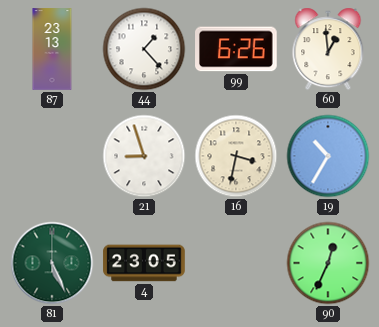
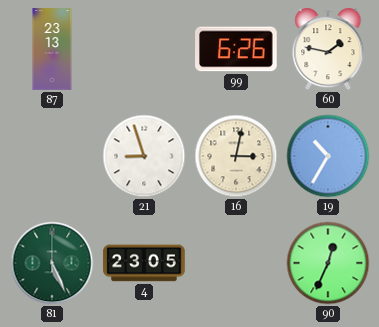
44: 1:23 -> none
60: 12:59 -> 1:47
16: 3:32 -> 3:02
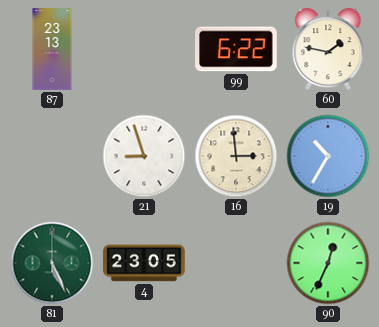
99: 6:26 -> 6:22
16: 3:02 -> 2:59
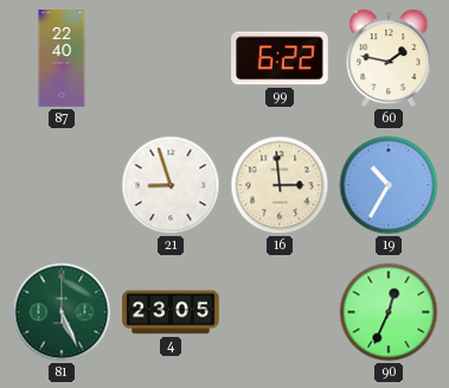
87: 23:13 -> 22:40
